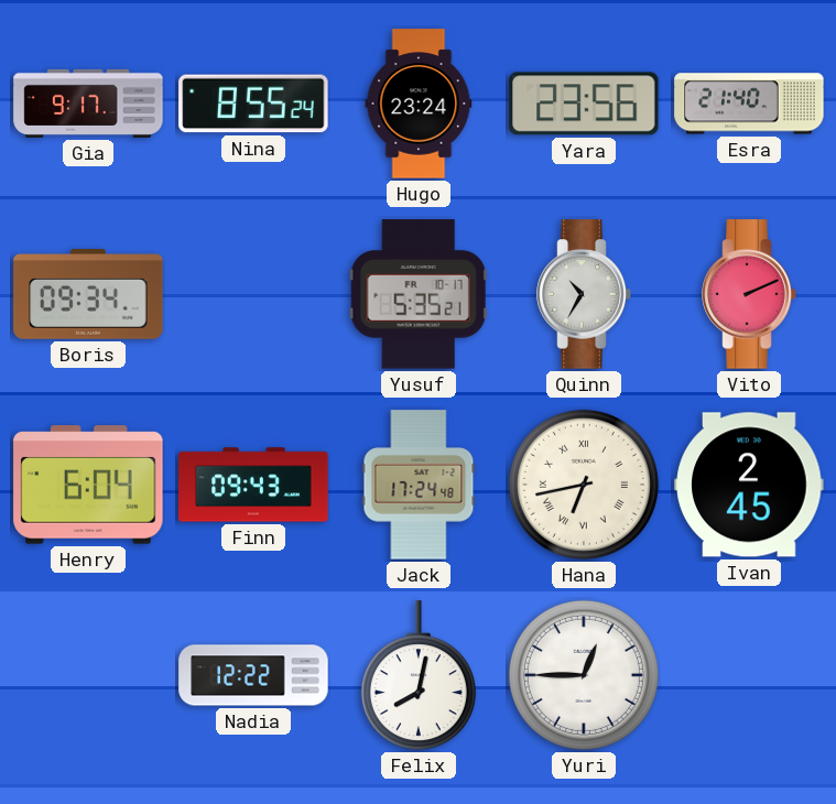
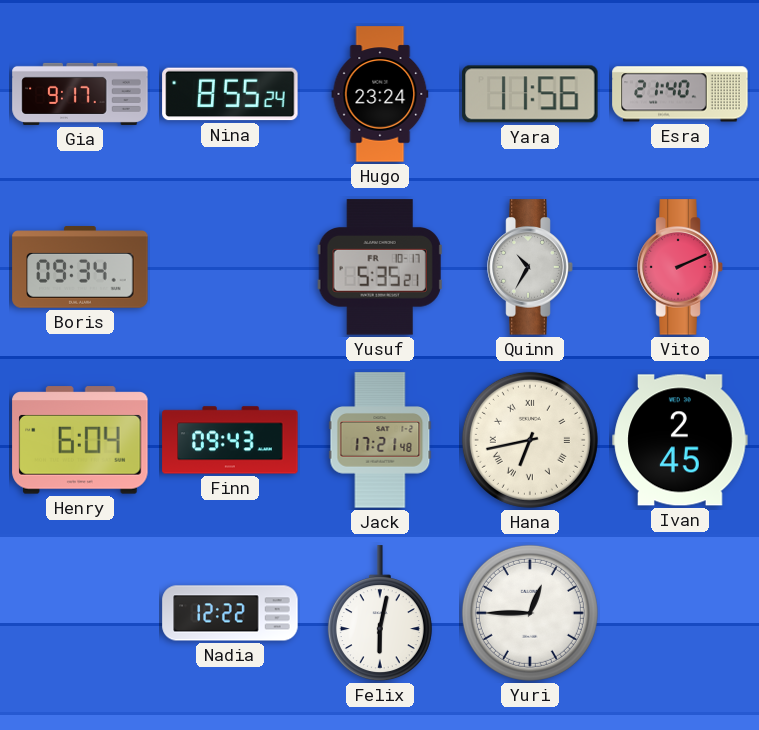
Yara: 23:56 -> 11:56
Jack: 17:24 -> 17:21
Felix: 8:02 -> 6:02
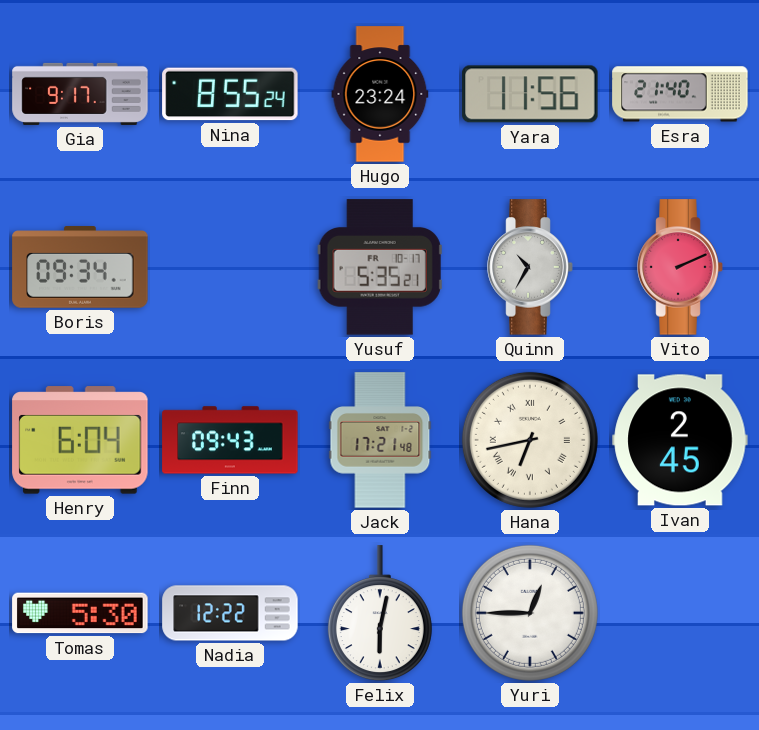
Tomas: none -> 5:30
